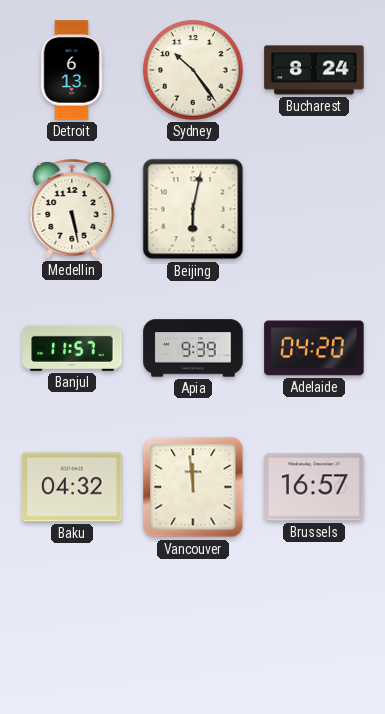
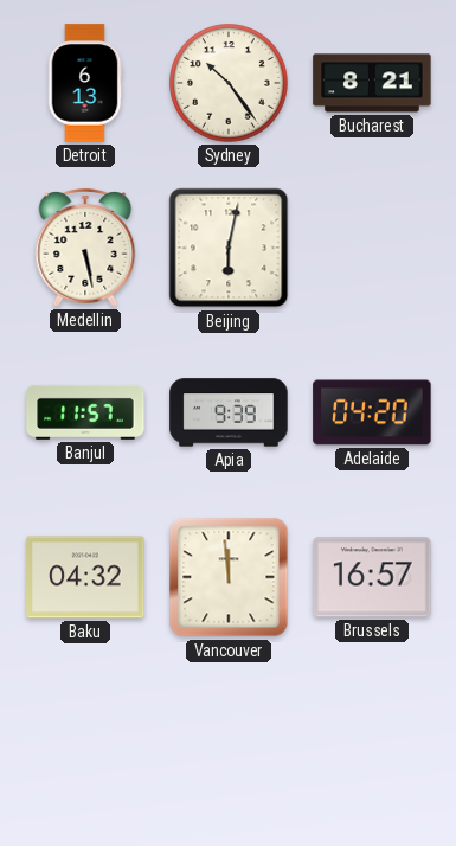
Bucharest: 8:24 -> 8:21
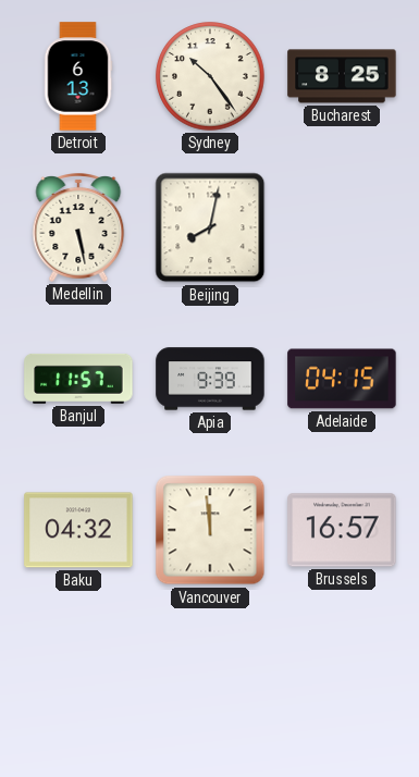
Bucharest: 8:21 -> 8:25
Beijing: 6:02 -> 8:02
Adelaide: 04:20 -> 04:15
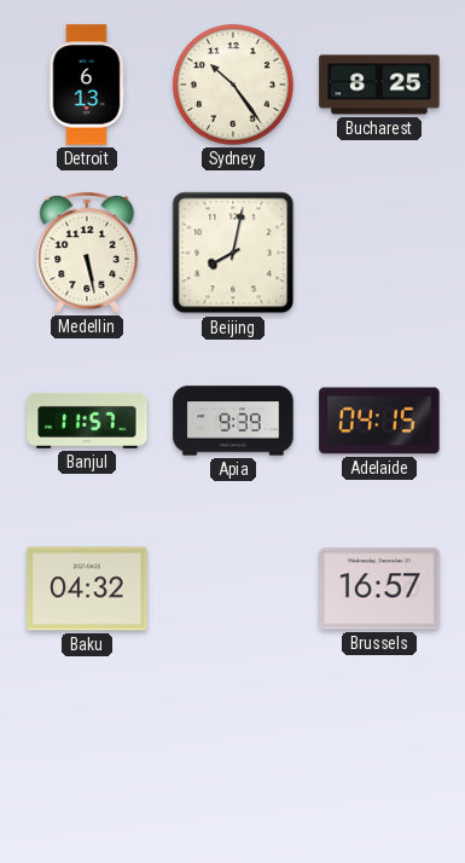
Vancouver: 11:59 -> none
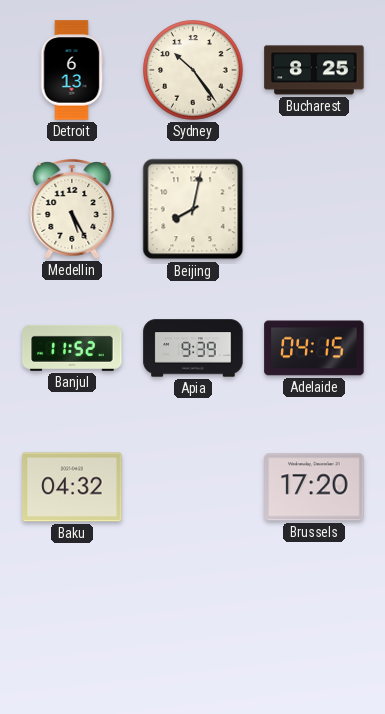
Medellin: 5:28 -> 5:25
Banjul: 11:57 -> 11:52
Brussels: 16:57 -> 17:20
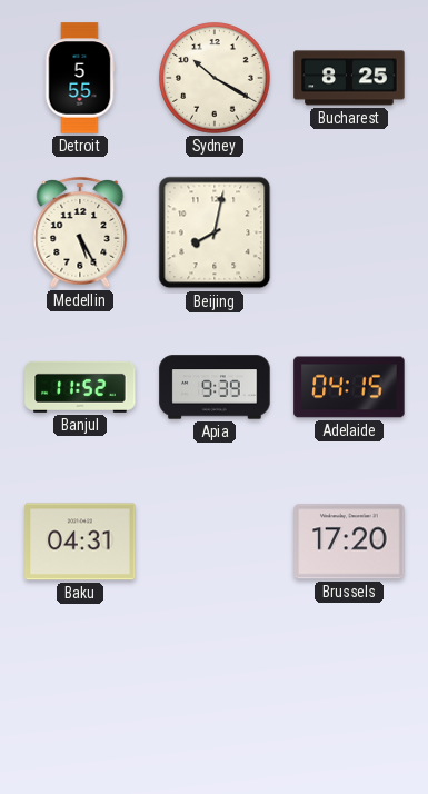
Detroit: 6:13 -> 5:55
Sydney: 10:24 -> 10:20
Baku: 04:32 -> 04:31
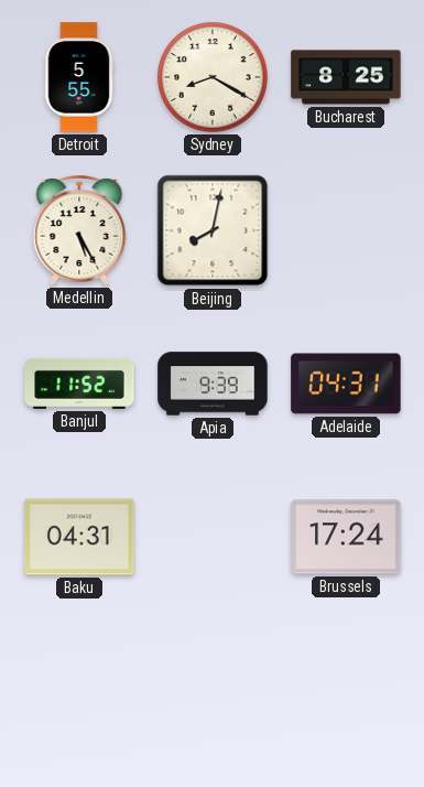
Sydney: 10:20 -> 8:20
Adelaide: 04:15 -> 04:31
Brussels: 17:20 -> 17:24
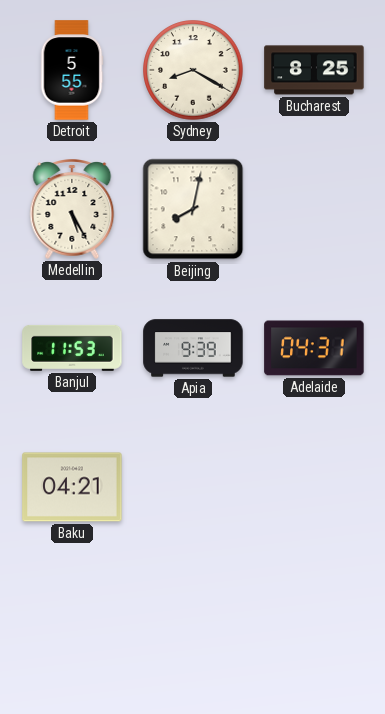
Banjul: 11:52 -> 11:53
Baku: 04:31 -> 04:21
Brussels: 17:24 -> none
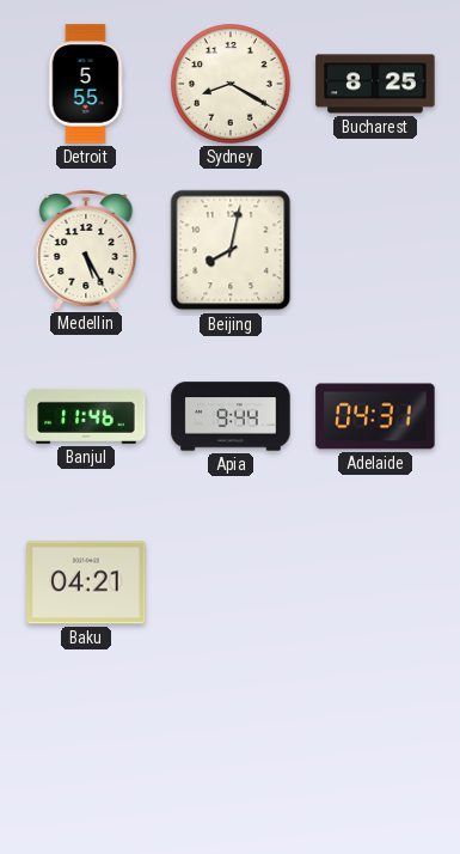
Banjul: 11:53 -> 11:46
Apia: 9:39 -> 9:44
